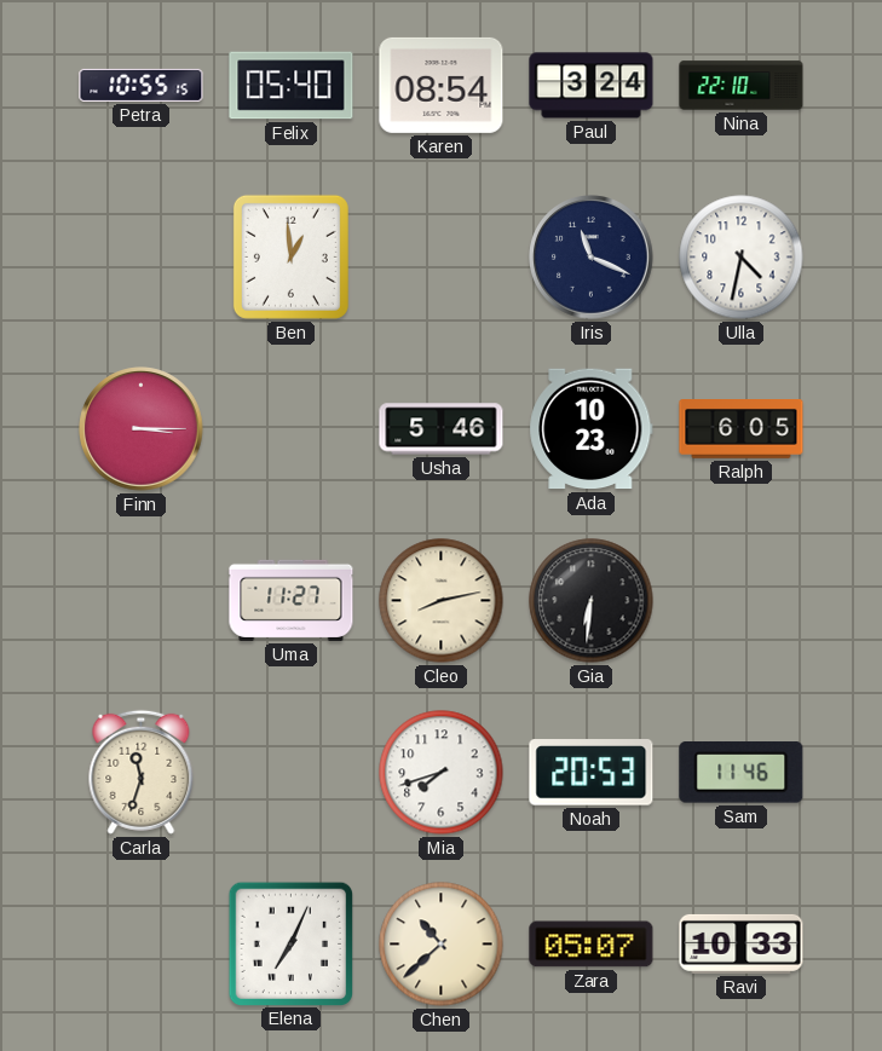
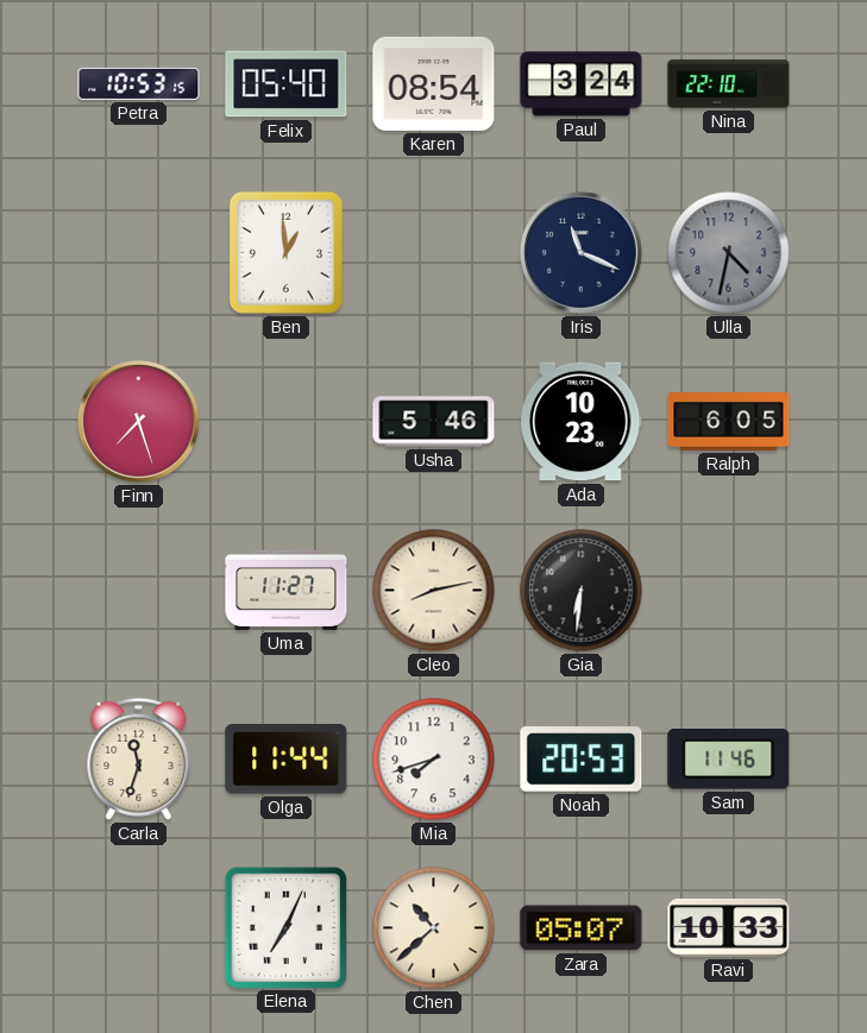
Petra: 10:55 -> 10:53
Ulla dial: white -> grey
Finn: 3:15 -> 7:27
Olga: none -> 11:44
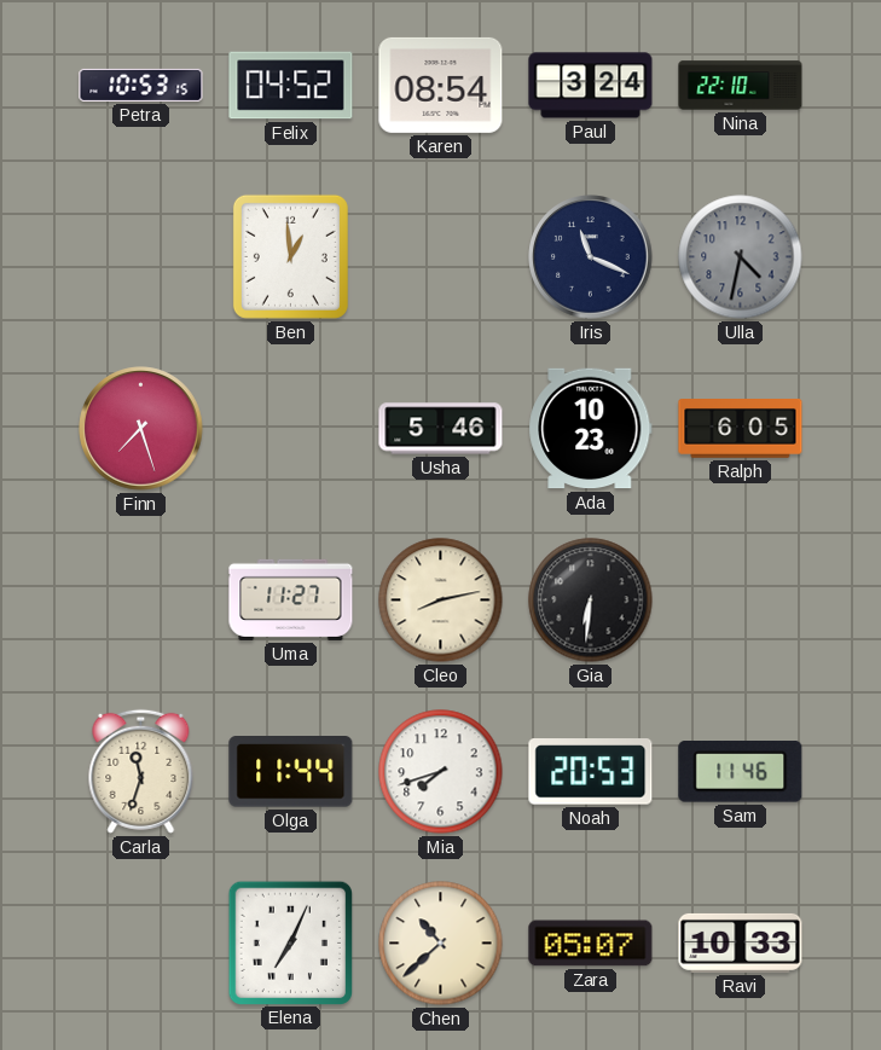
Felix: 05:40 -> 04:52
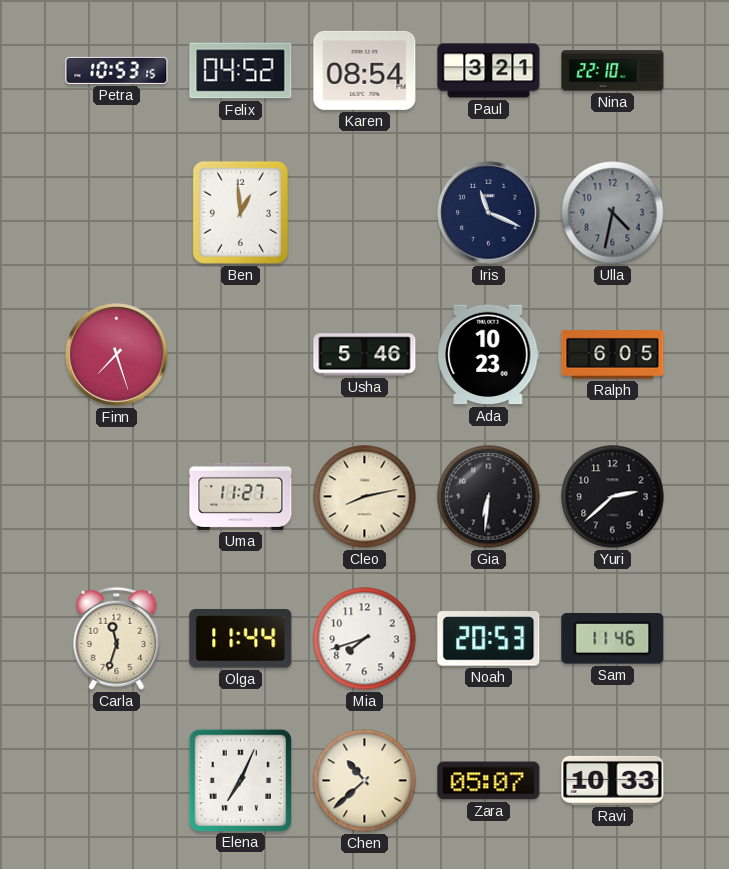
Paul: 3:24 -> 3:21
Yuri: none -> 2:38
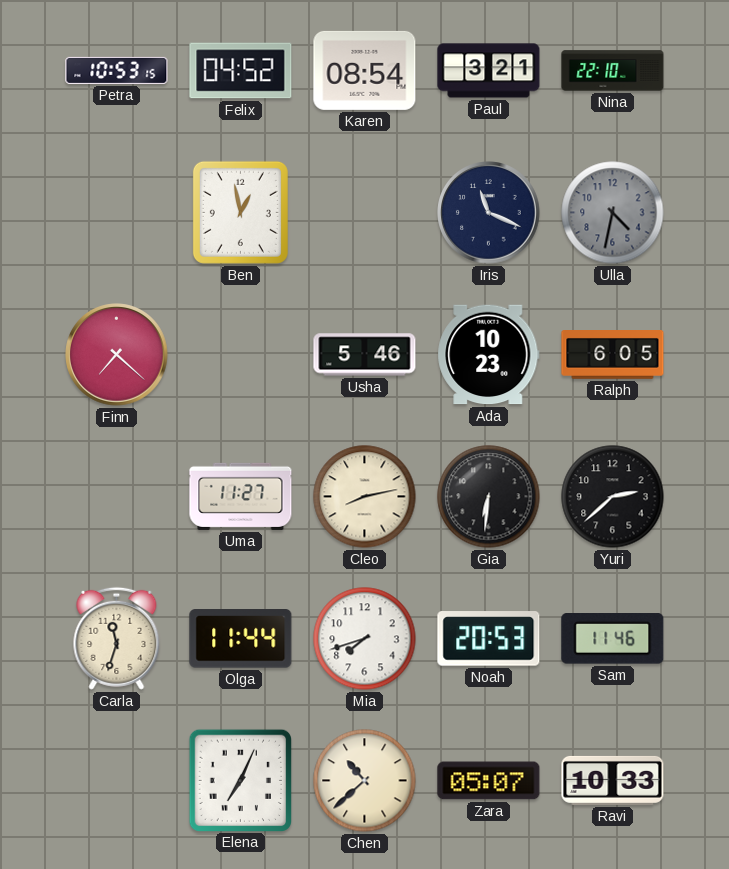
Ben: 12:59 -> 12:58
Finn: 7:27 -> 7:22
